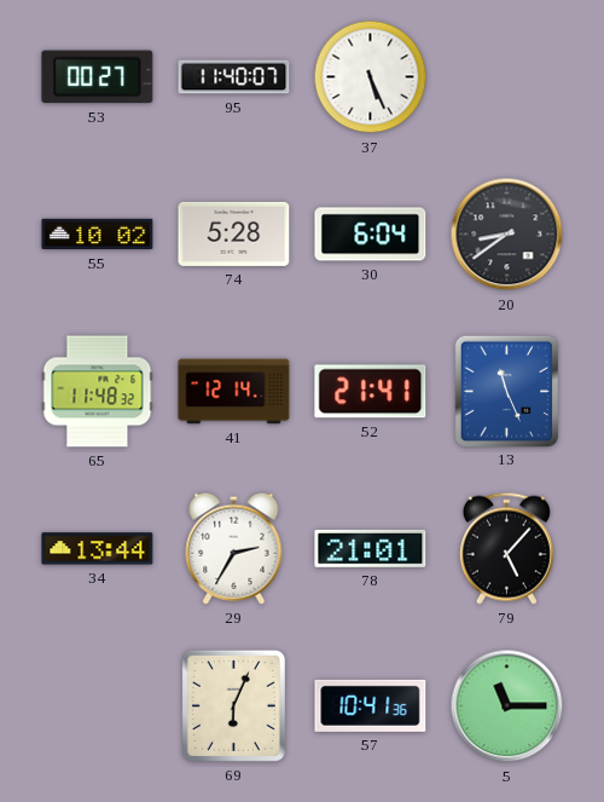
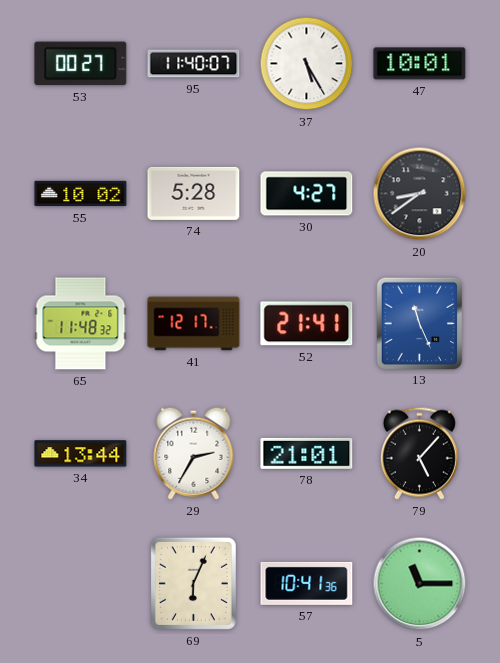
37: 5:26 -> 5:25
47: none -> 10:01
30: 6:04 -> 4:27
41: 12:14 -> 12:17
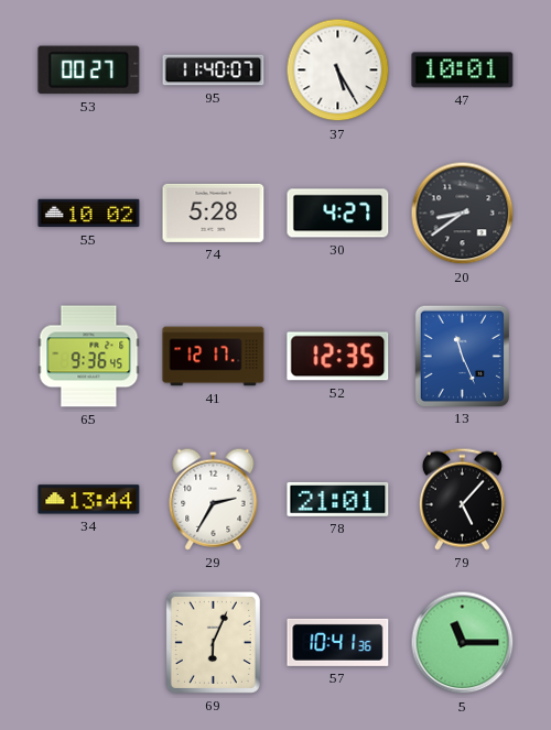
65: 11:48 -> 9:36
52: 21:41 -> 12:35
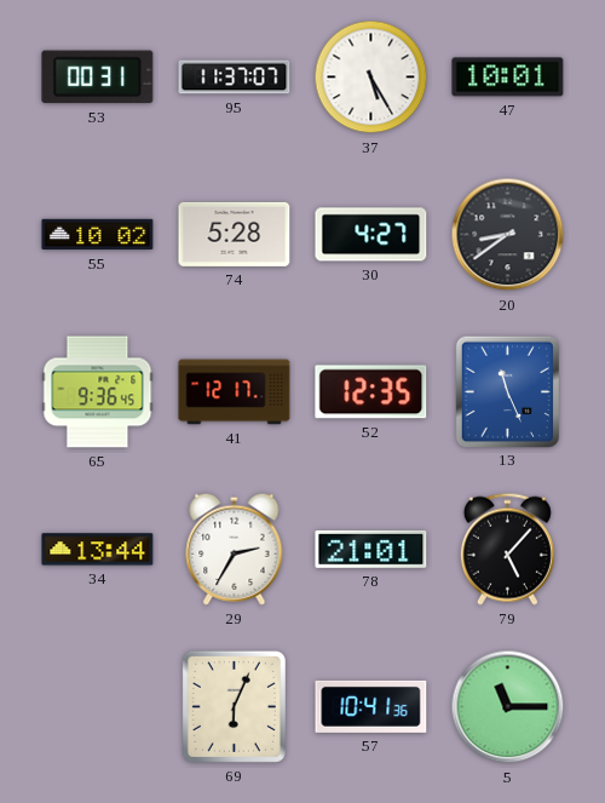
53: 00:27 -> 00:31
95: 11:40 -> 11:37
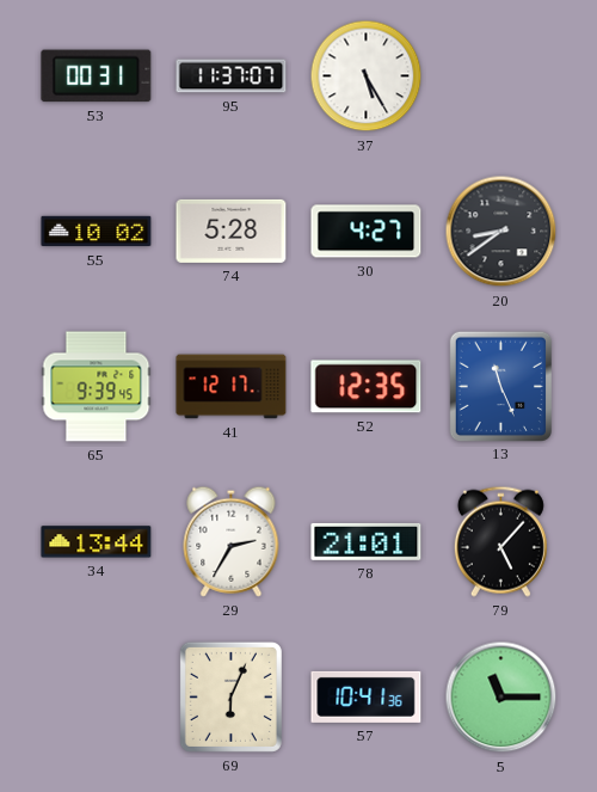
47: 10:01 -> none
65: 9:36 -> 9:39
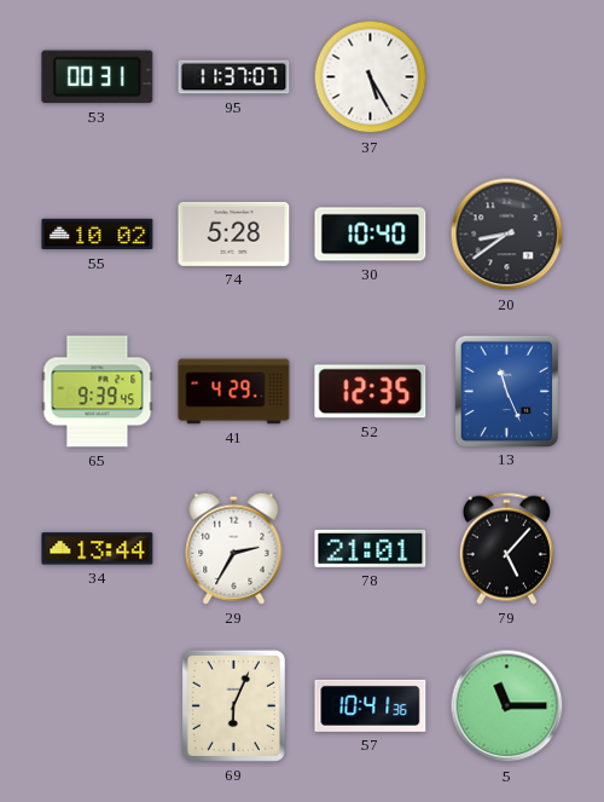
30: 4:27 -> 10:40
41: 12:17 -> 4:29
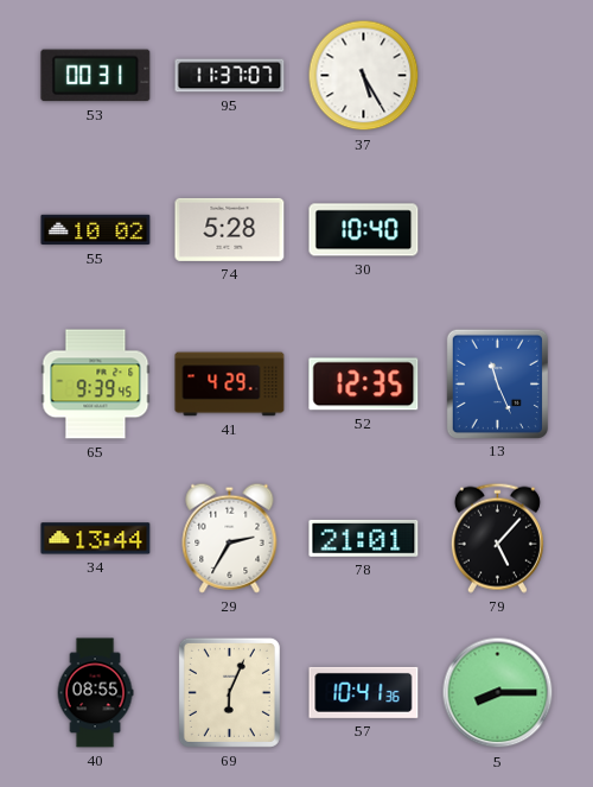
20: 8:39 -> none
40: none -> 08:55
5: 11:15 -> 8:15
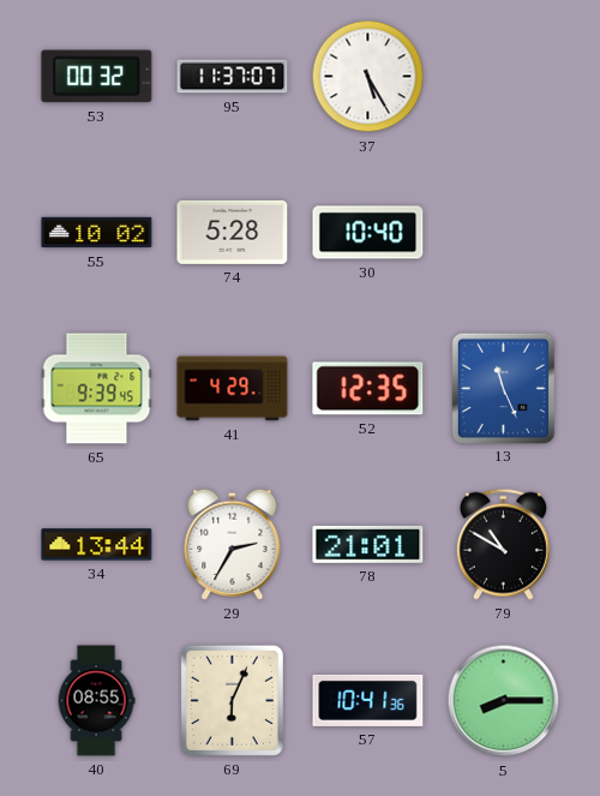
53: 00:31 -> 00:32
79: 5:07 -> 10:50
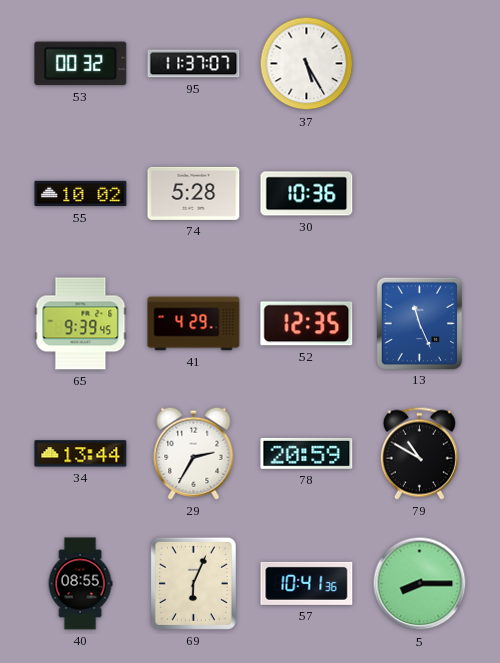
30: 10:40 -> 10:36
78: 21:01 -> 20:59
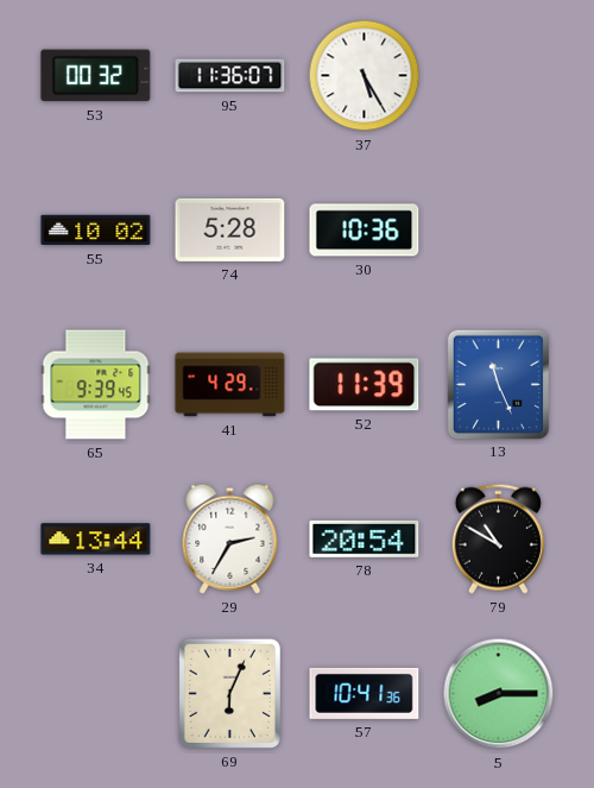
95: 11:37 -> 11:36
52: 12:35 -> 11:39
78: 20:59 -> 20:54
40: 08:55 -> none
